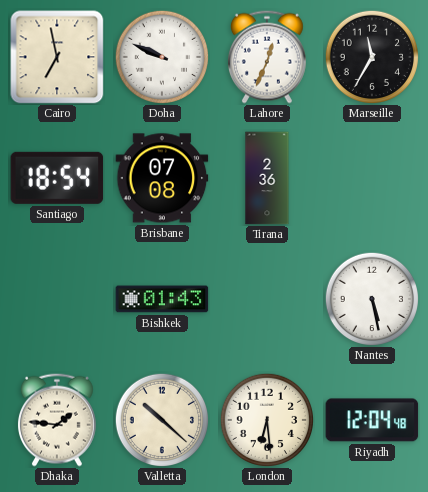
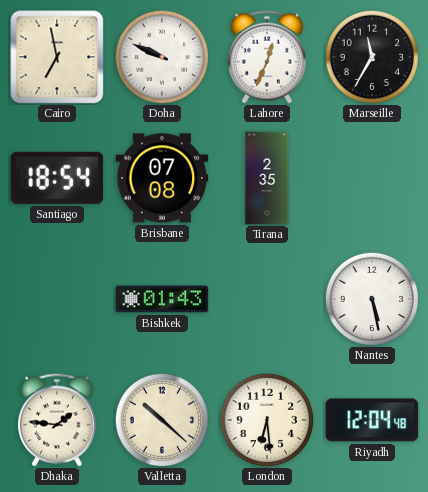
Tirana: 2:36 -> 2:35
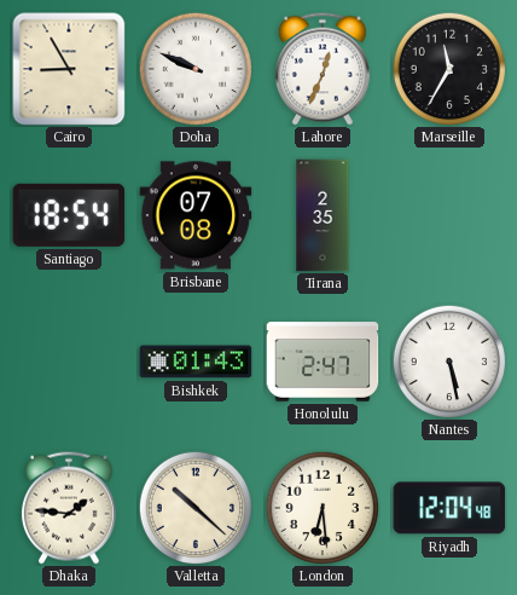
Cairo: 6:58 -> 8:55
Honolulu: none -> 2:47
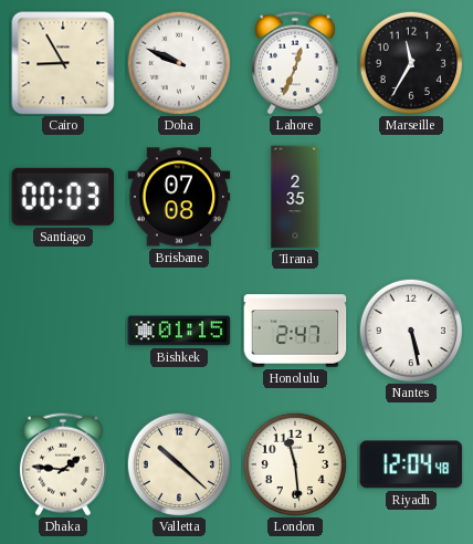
Santiago: 18:54 -> 00:03
Bishkek: 01:43 -> 01:15
London: 6:29 -> 11:29
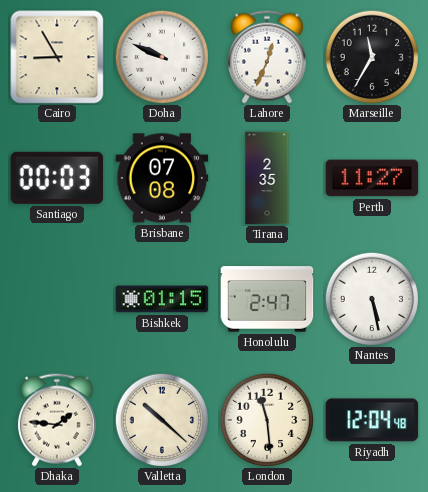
Perth: none -> 11:27
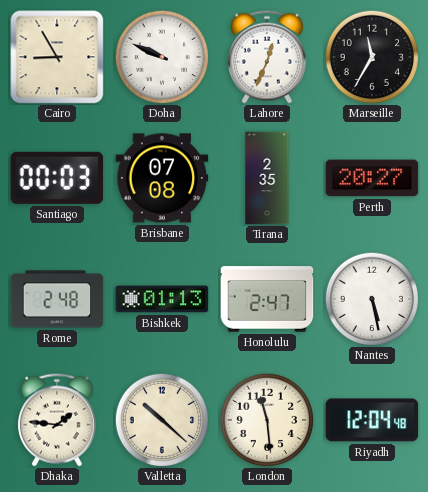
Perth: 11:27 -> 20:27
Rome: none -> 2:48
Bishkek: 01:15 -> 01:13
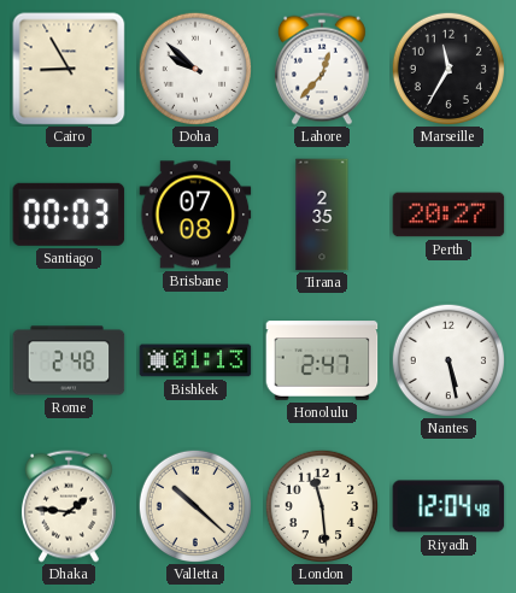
Doha: 9:49 -> 9:52
Lahore: 12:34 -> 12:37
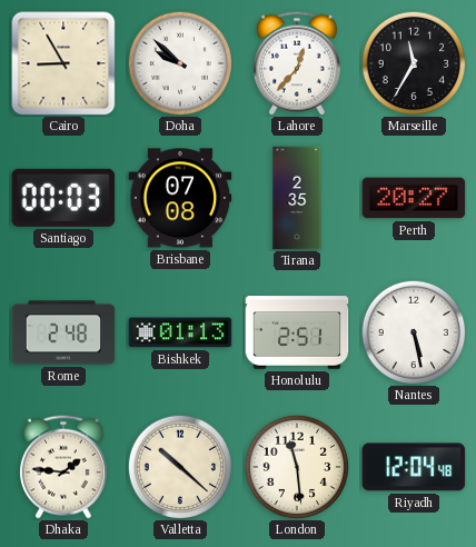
Honolulu: 2:47 -> 2:51
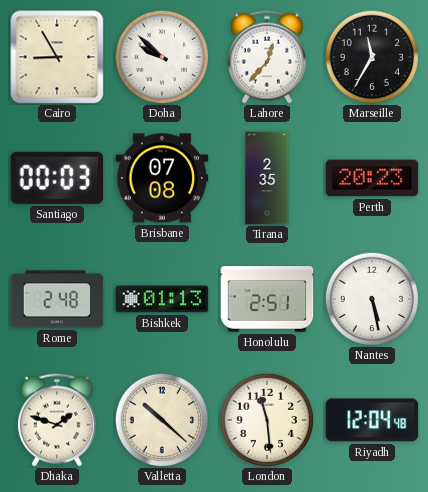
Perth: 20:27 -> 20:23
Dhaka: 1:46 -> 1:48
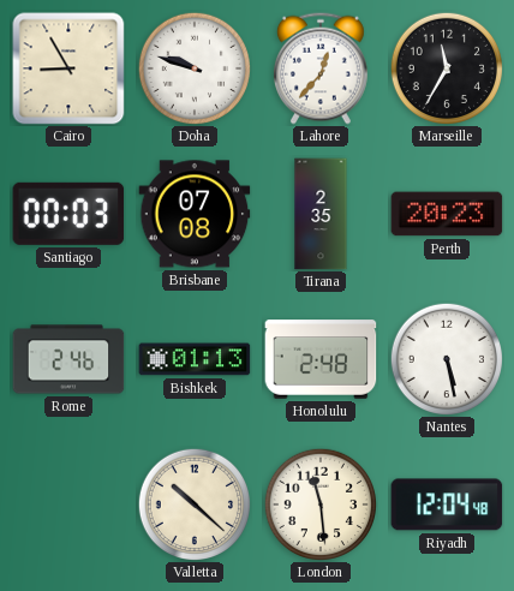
Doha: 9:52 -> 9:48
Rome: 2:48 -> 2:46
Honolulu: 2:51 -> 2:48
Dhaka: 1:48 -> none
